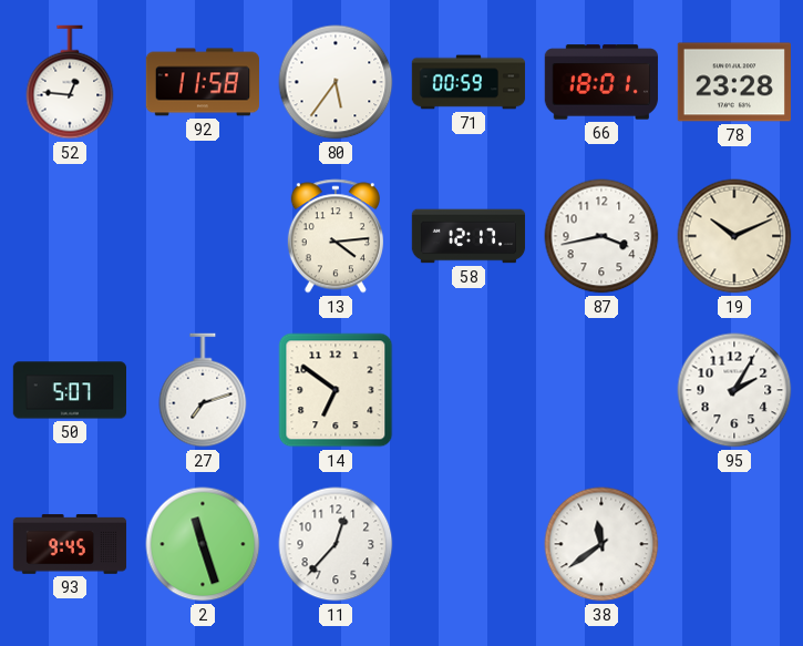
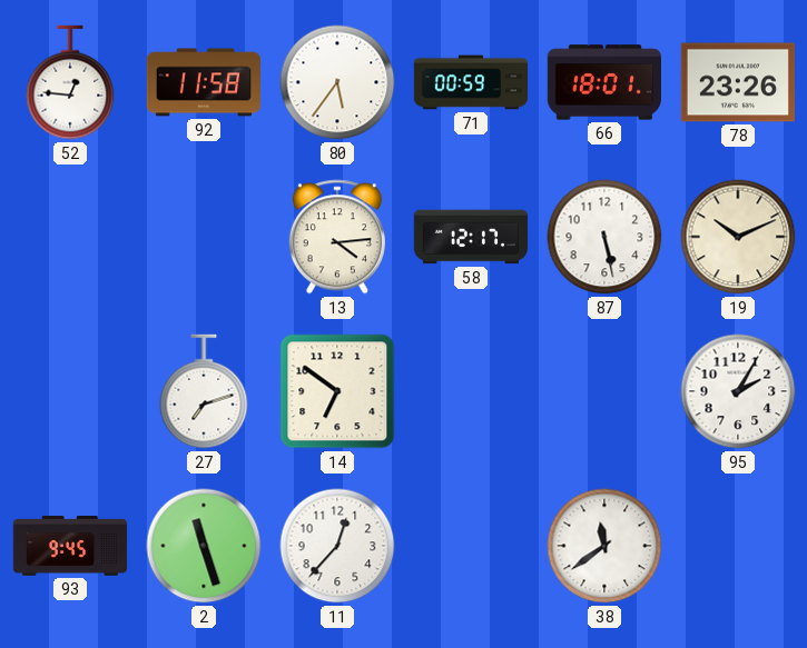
78: 23:28 -> 23:26
87: 3:43 -> 5:28
50: 5:07 -> none
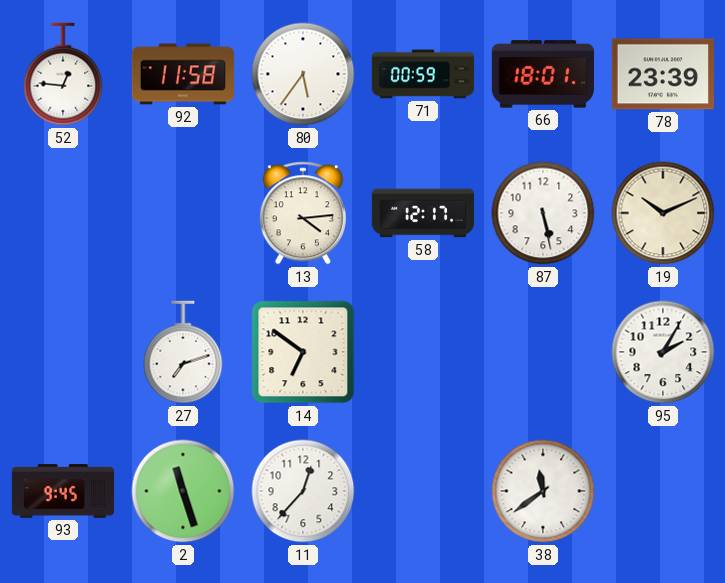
78: 23:26 -> 23:39
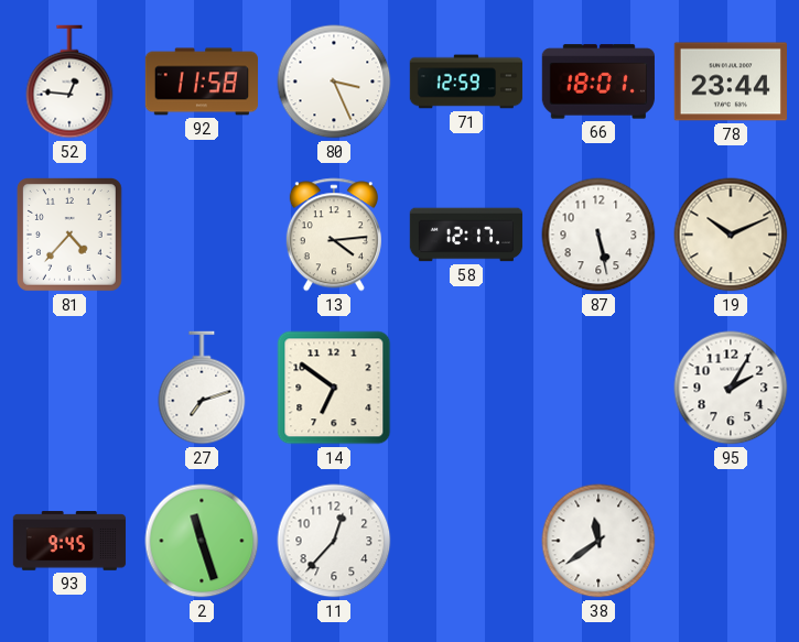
80: 5:36 -> 3:26
71: 00:59 -> 12:59
78: 23:39 -> 23:44
81: none -> 4:37
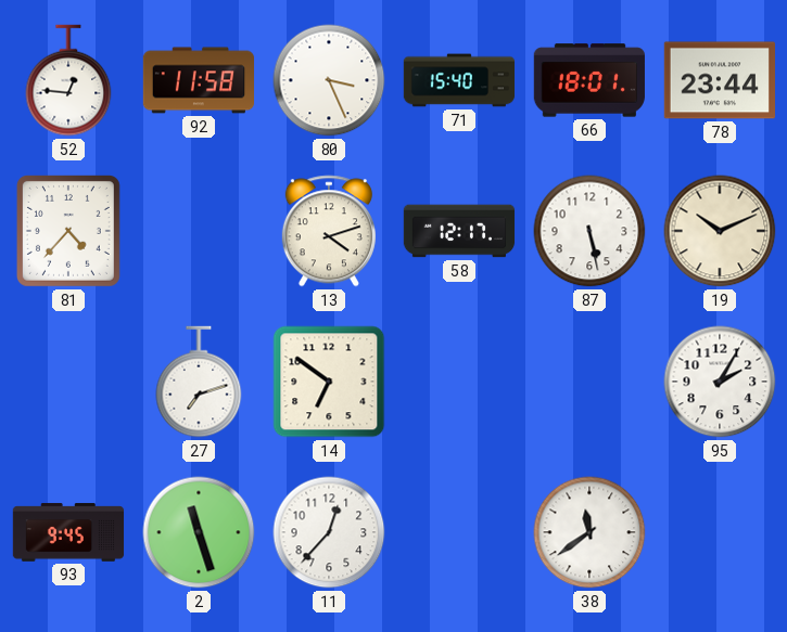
71: 12:59 -> 15:40
13: 4:14 -> 4:12
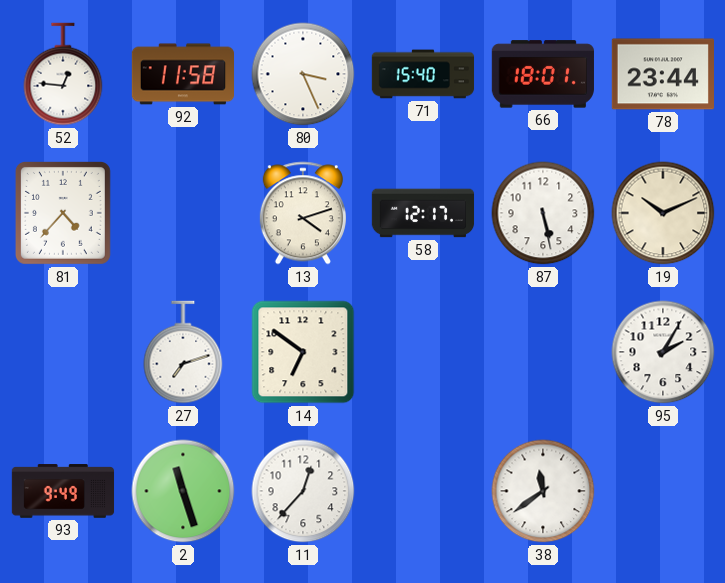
93: 9:45 -> 9:49
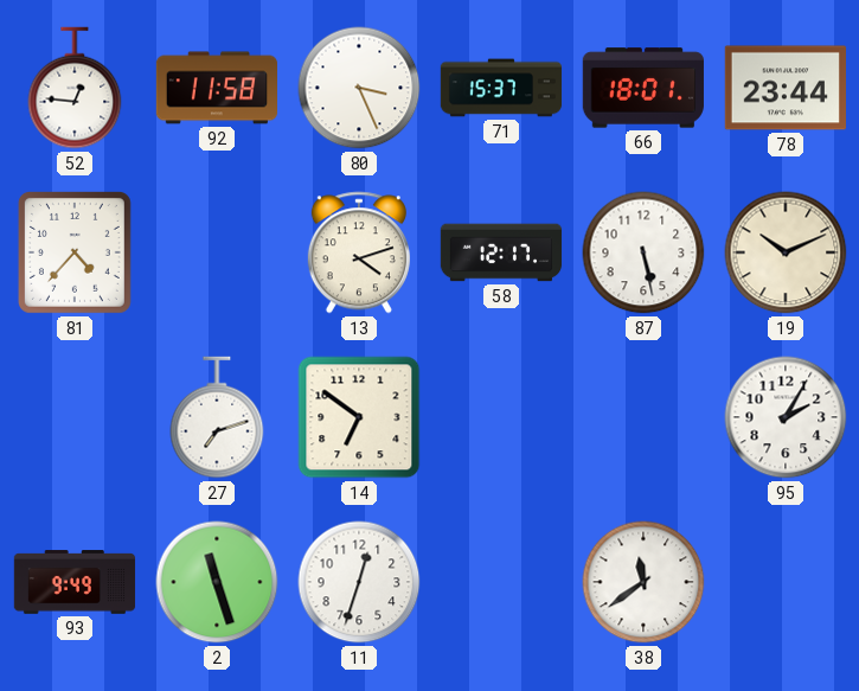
71: 15:40 -> 15:37
11: 12:37 -> 12:33
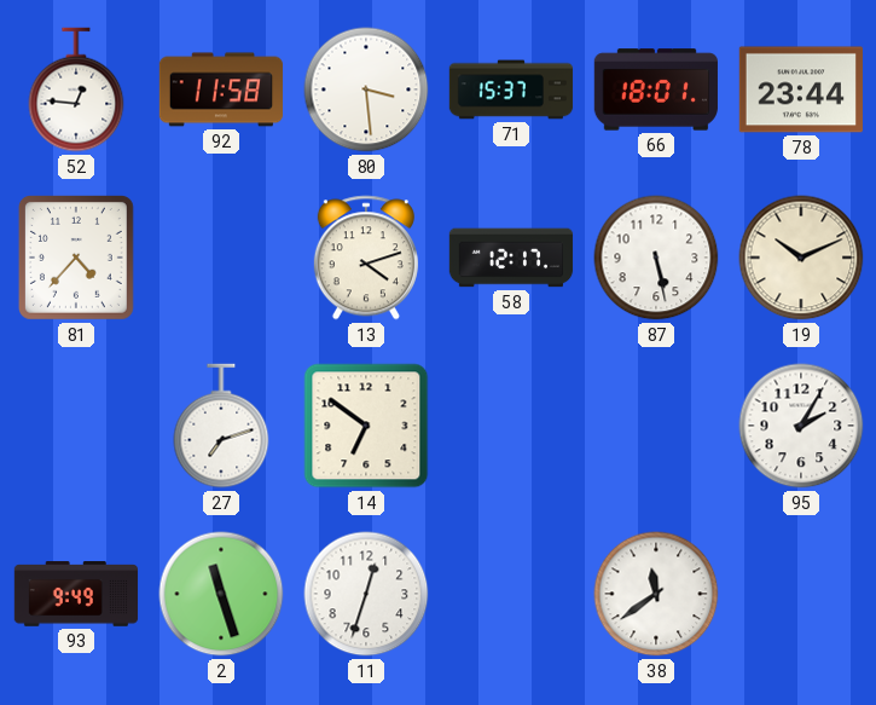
80: 3:26 -> 3:29
